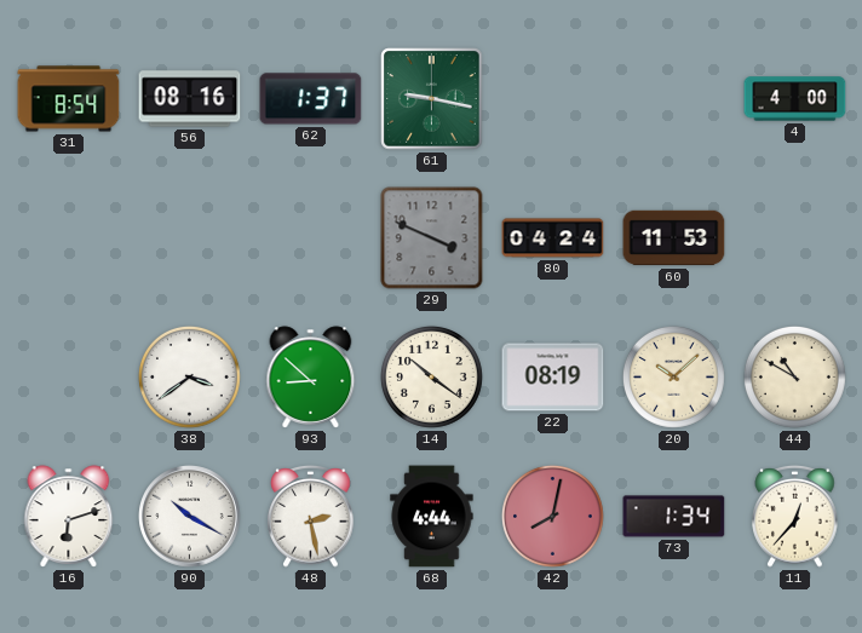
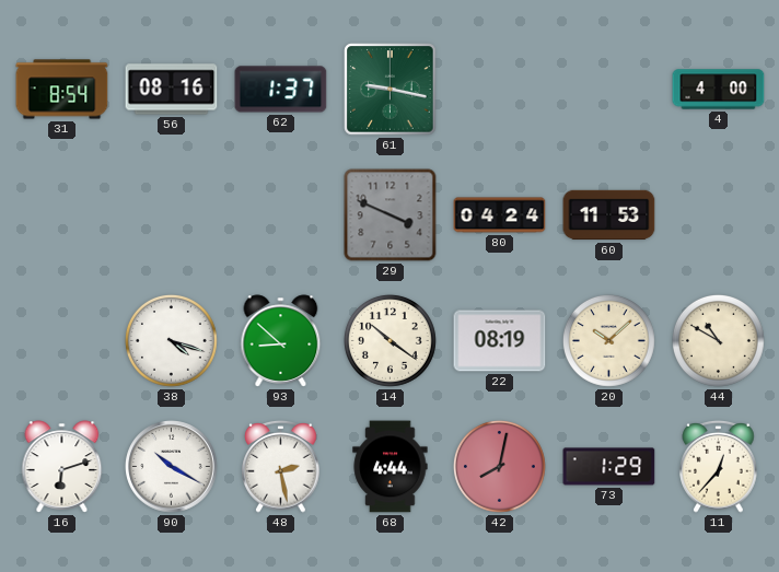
38: 3:39 -> 4:18
73: 1:34 -> 1:29
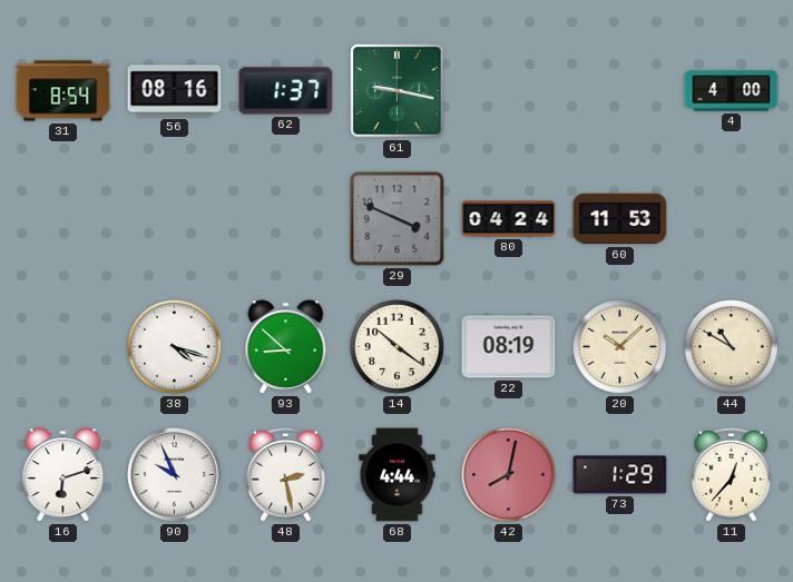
90: 10:20 -> 9:56
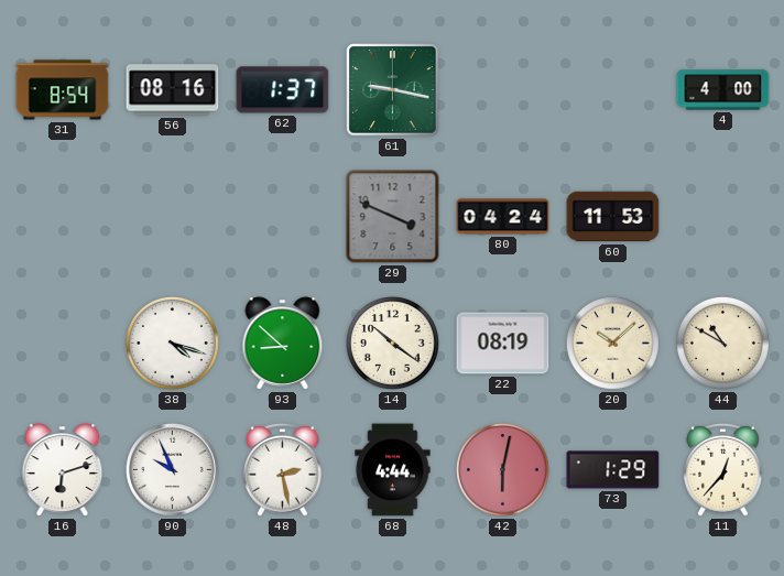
42: 8:02 -> 6:02
